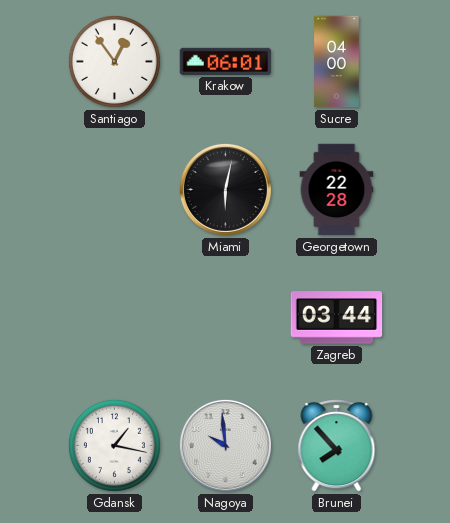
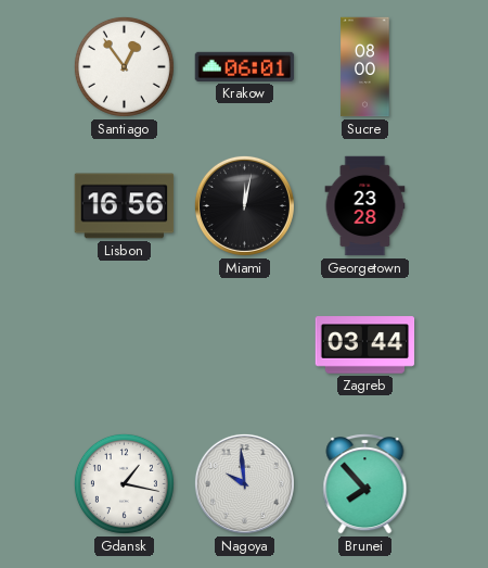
Sucre: 04:00 -> 08:00
Lisbon: none -> 16:56
Miami: 6:02 -> 12:02
Georgetown: 22:28 -> 23:28
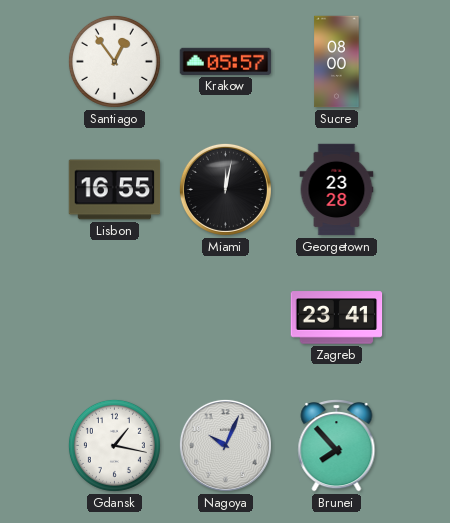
Krakow: 06:01 -> 05:57
Lisbon: 16:56 -> 16:55
Zagreb: 03:44 -> 23:41
Nagoya: 9:59 -> 10:04
